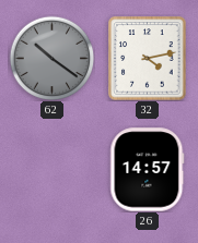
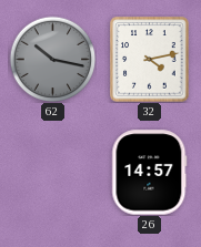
62: 10:21 -> 10:17
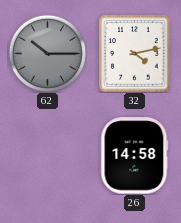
62: 10:17 -> 10:15
26: 14:57 -> 14:58
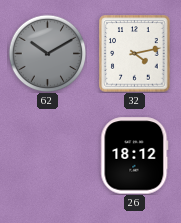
62: 10:15 -> 10:10
26: 14:58 -> 18:12
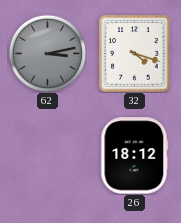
62: 10:10 -> 3:13
32: 4:13 -> 4:18
